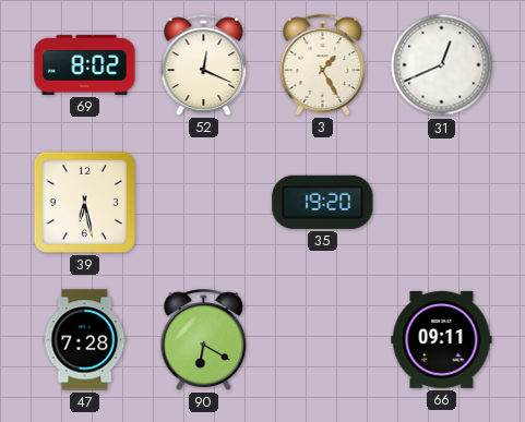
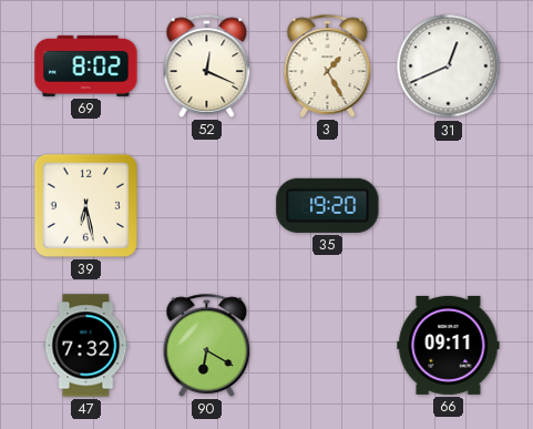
47: 7:28 -> 7:32
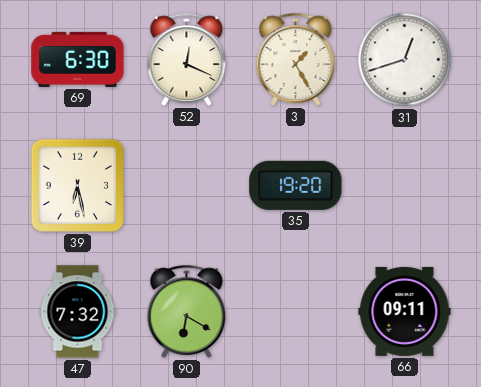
69: 8:02 -> 6:30
31: 12:41 -> 12:42
